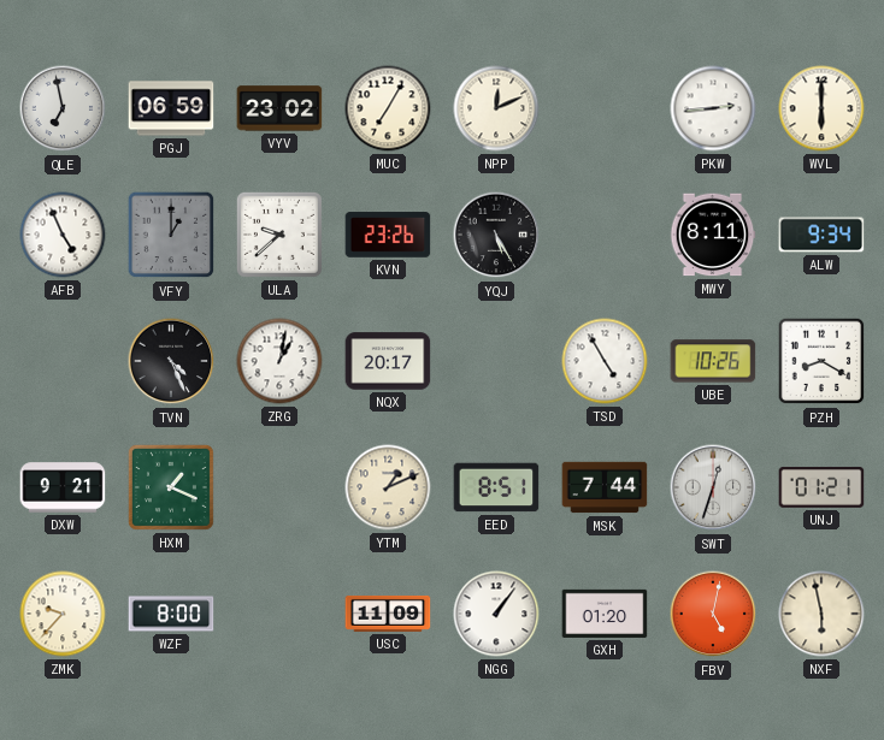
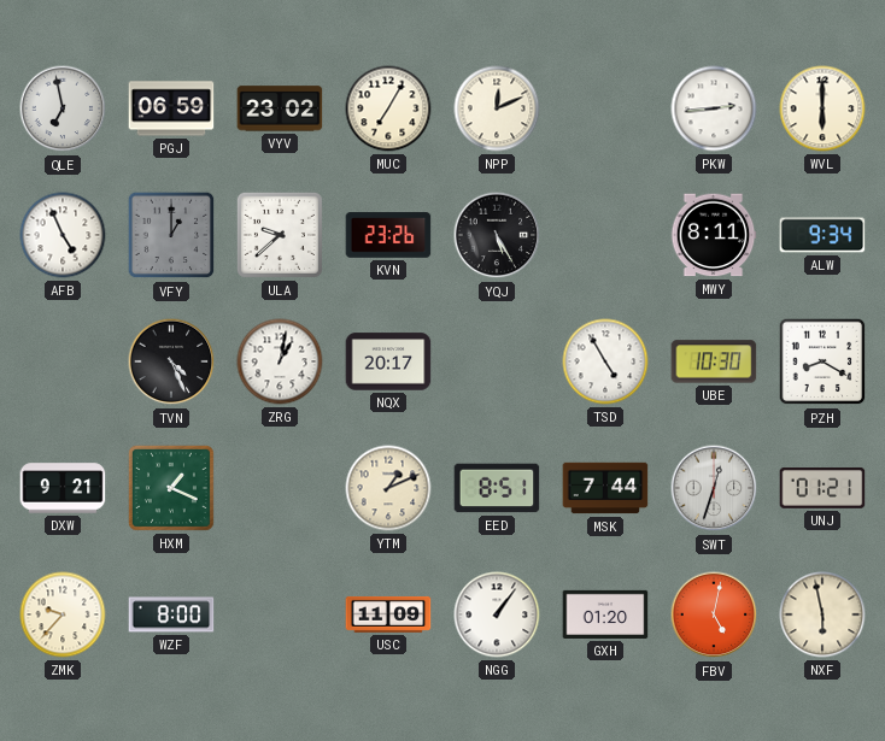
UBE: 10:26 -> 10:30
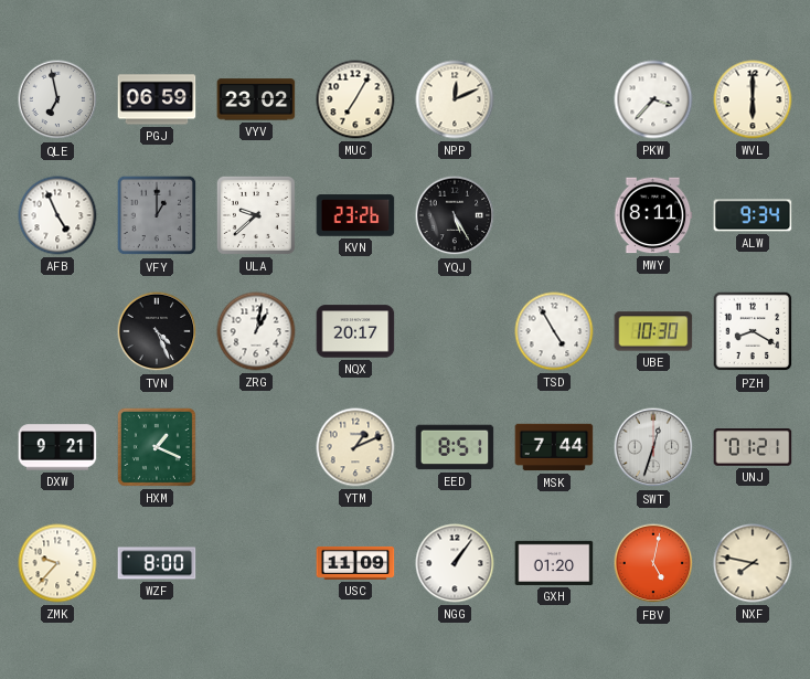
PKW: 2:44 -> 3:37
NXF: 5:58 -> 7:47
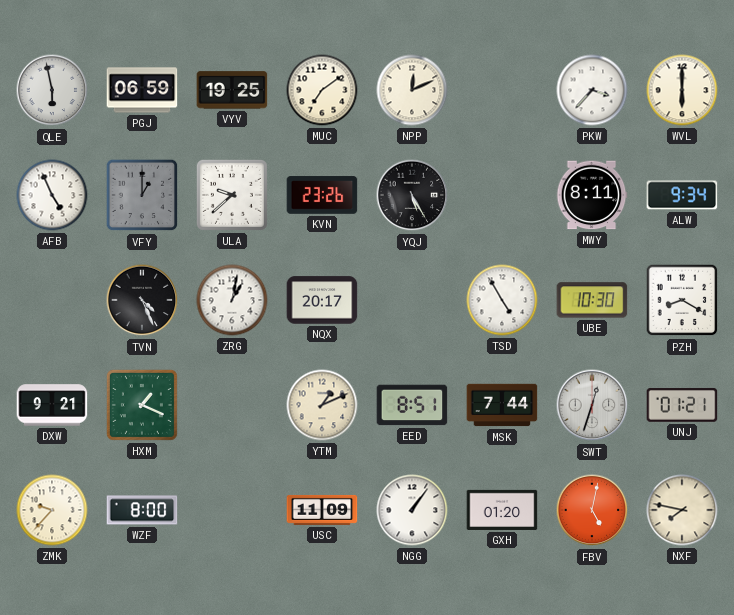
QLE: 6:58 -> 5:58
VYV: 23:02 -> 19:25
MUC: 7:05 -> 7:09
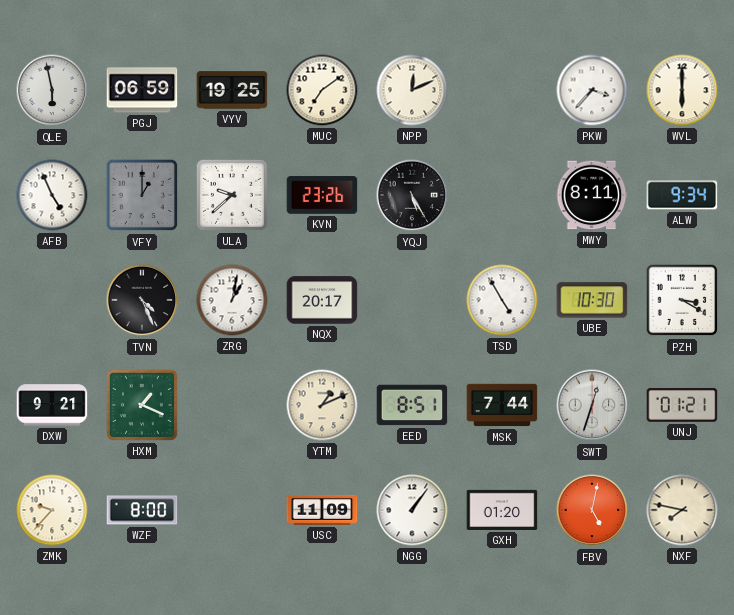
PZH: 8:20 -> 3:20
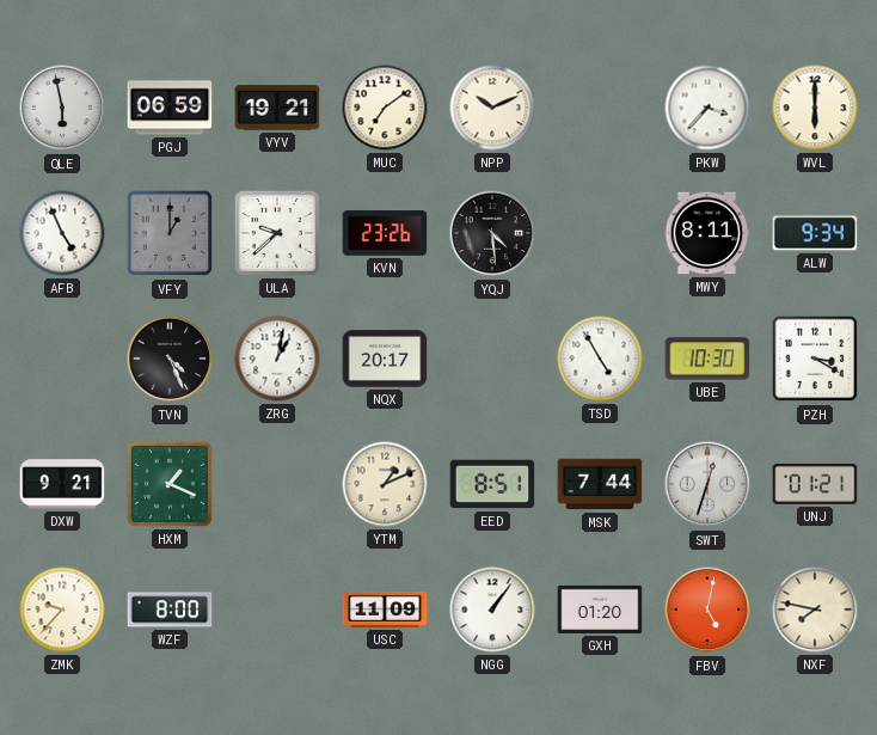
VYV: 19:25 -> 19:21
NPP: 12:11 -> 10:11
YQJ: 5:25 -> 4:29
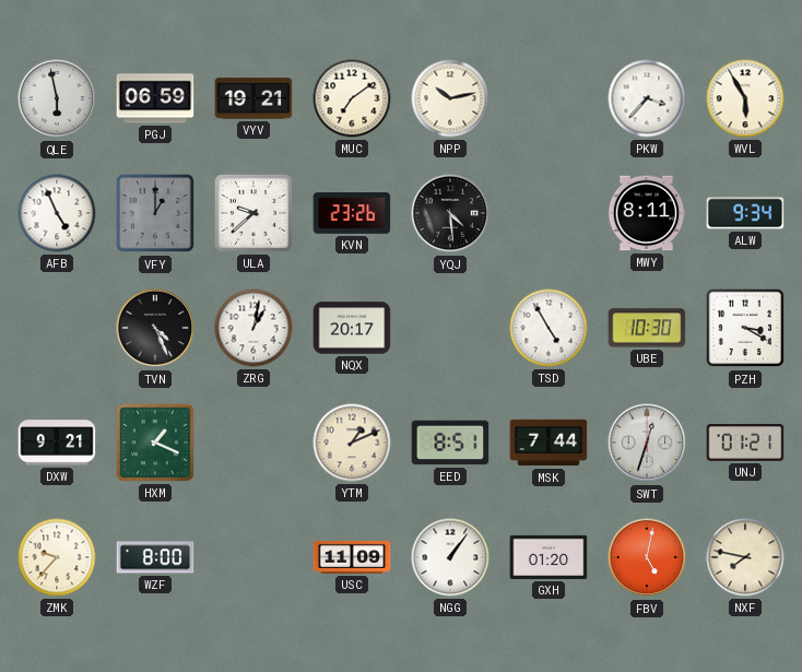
NPP: 10:11 -> 10:13
WVL: 6:00 -> 5:55
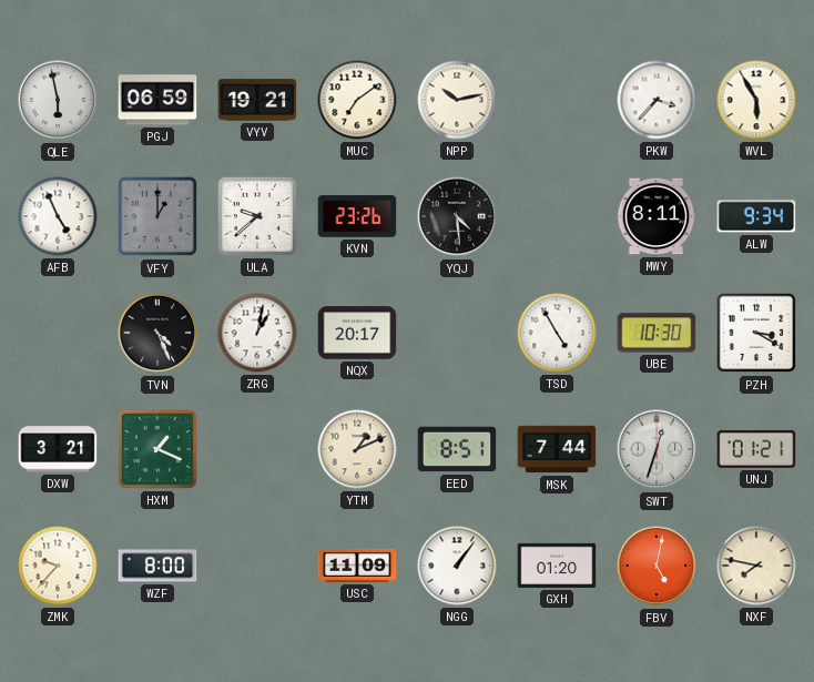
DXW: 9:21 -> 3:21
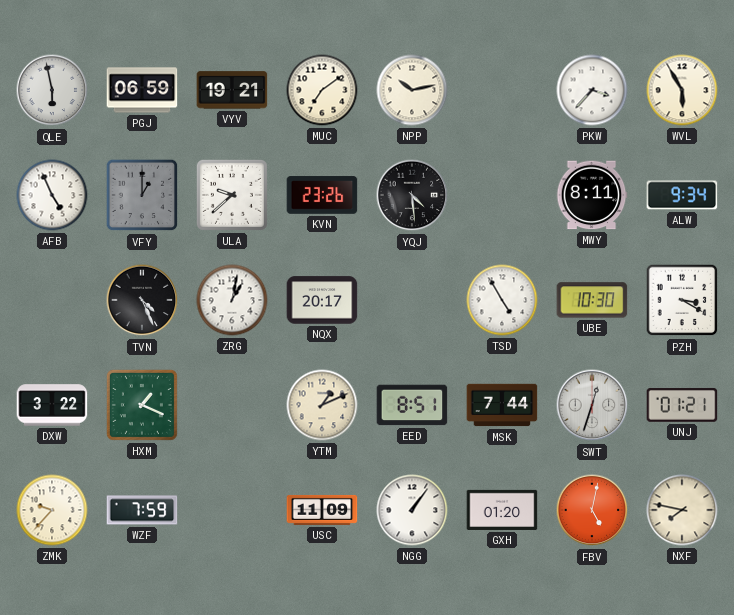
DXW: 3:21 -> 3:22
WZF: 8:00 -> 7:59
